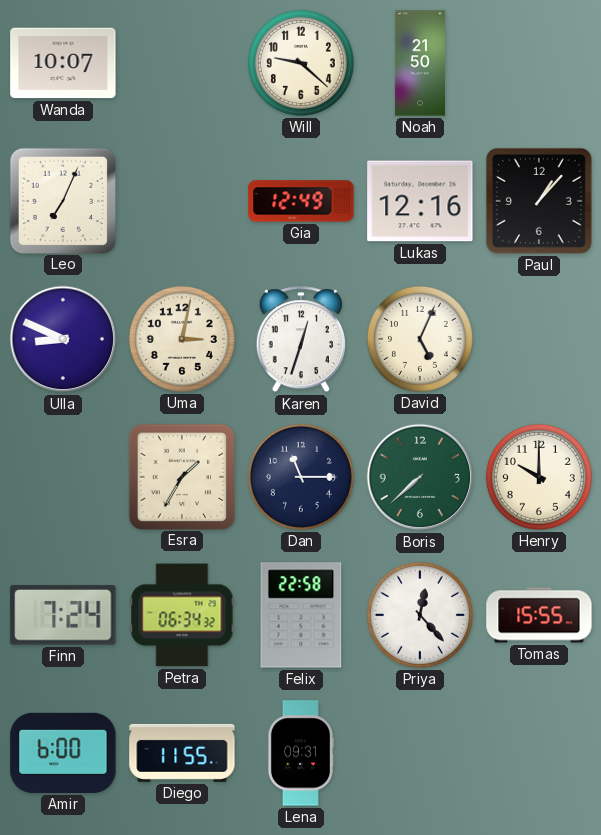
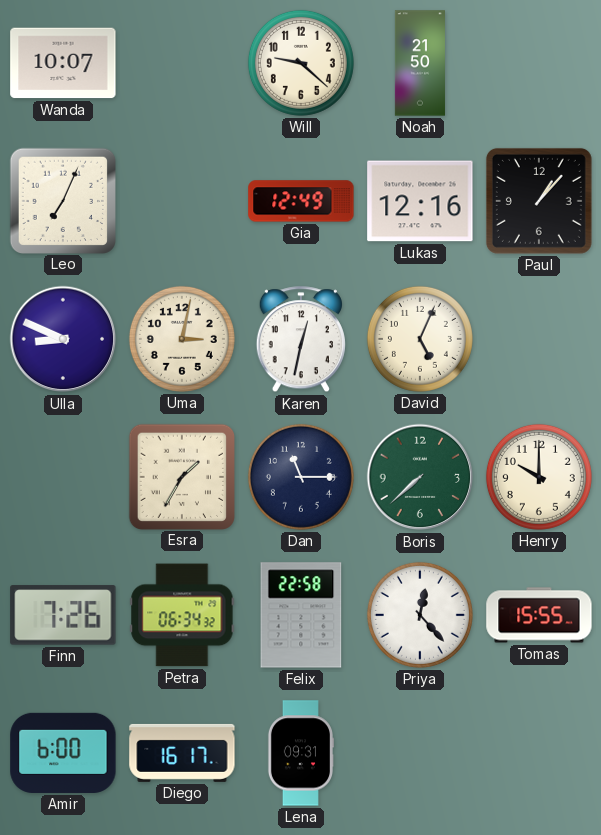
Karen: 12:33 -> 12:32
Finn: 7:24 -> 7:26
Diego: 11:55 -> 16:17
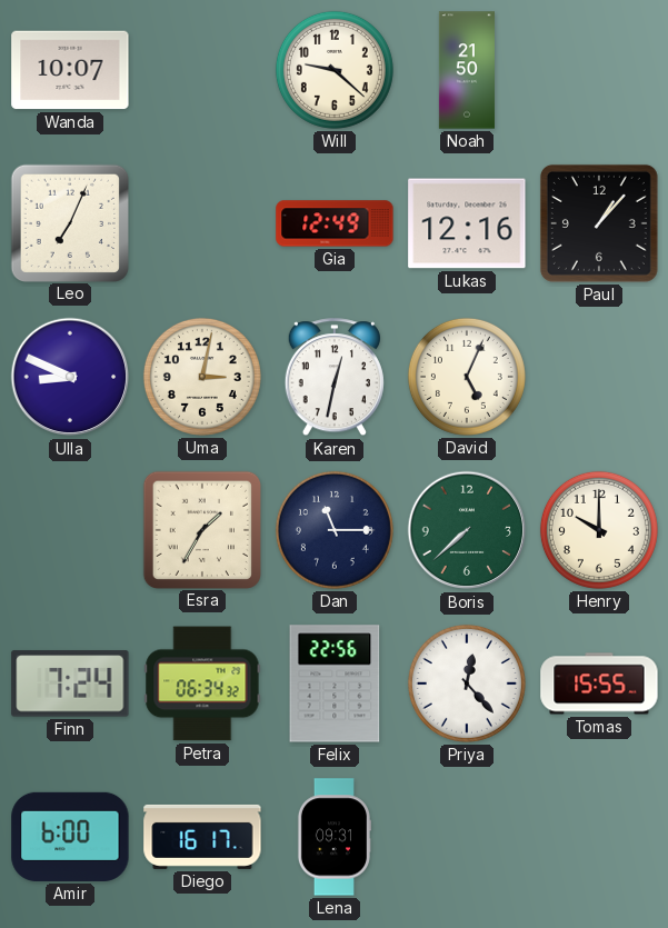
Finn: 7:26 -> 7:24
Felix: 22:58 -> 22:56
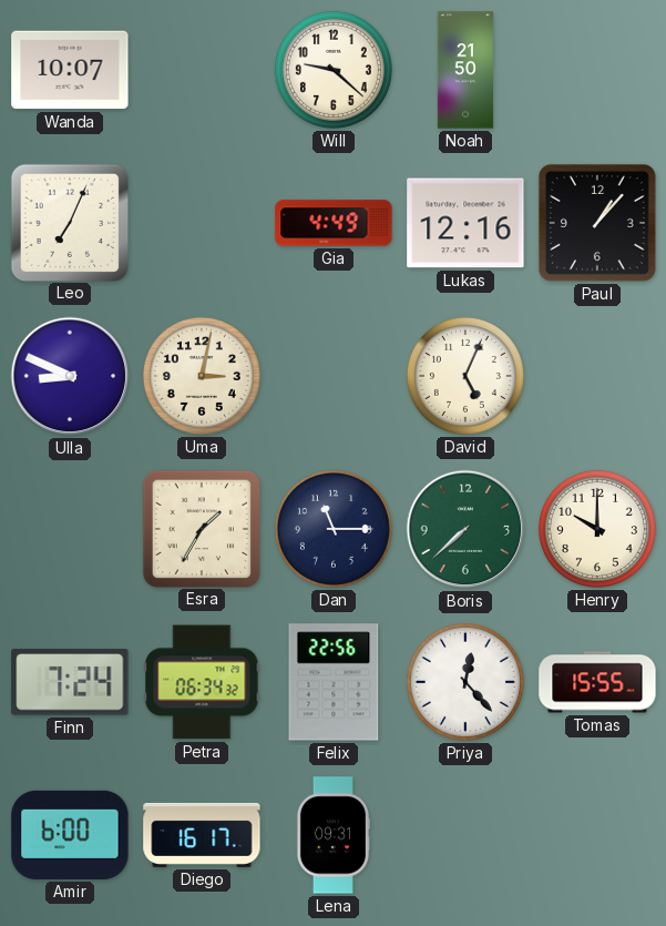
Gia: 12:49 -> 4:49
Karen: 12:32 -> none
